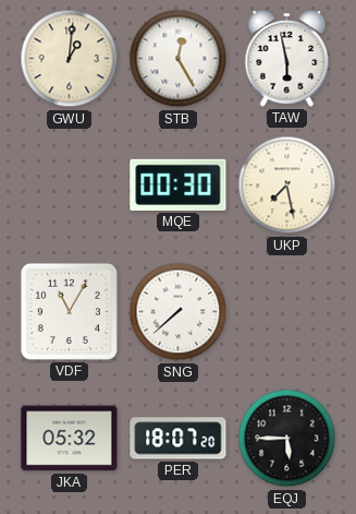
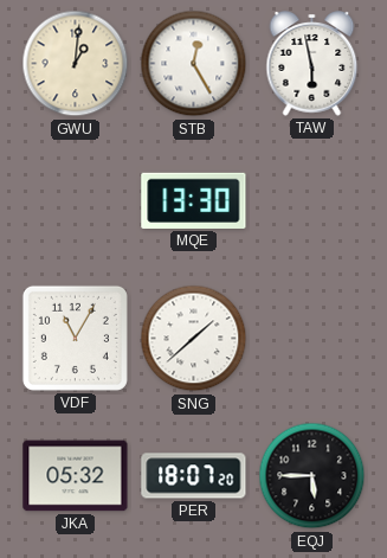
MQE: 00:30 -> 13:30
UKP: 7:28 -> none
SNG: 7:38 -> 1:38
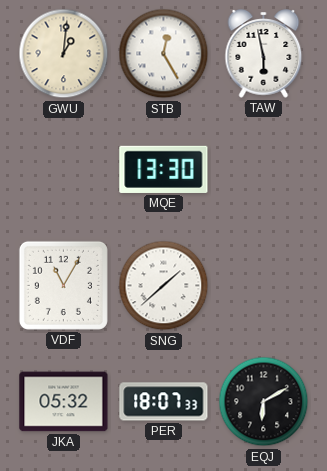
PER: 18:07:20 -> 18:07:33
EQJ: 5:45 -> 6:10
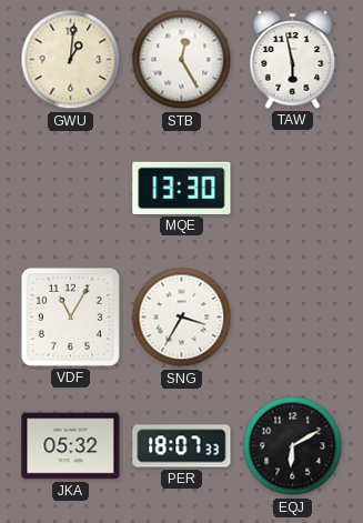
SNG: 1:38 -> 3:35
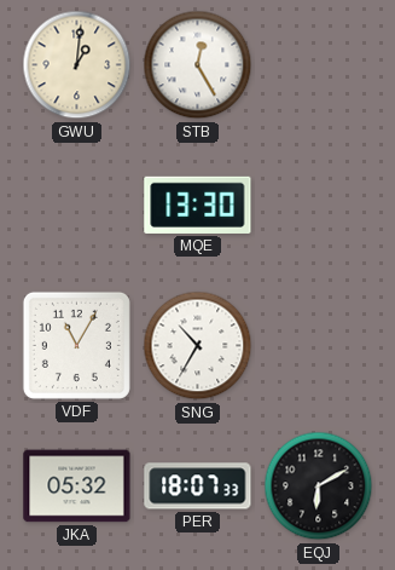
TAW: 5:58 -> none
SNG: 3:35 -> 10:35
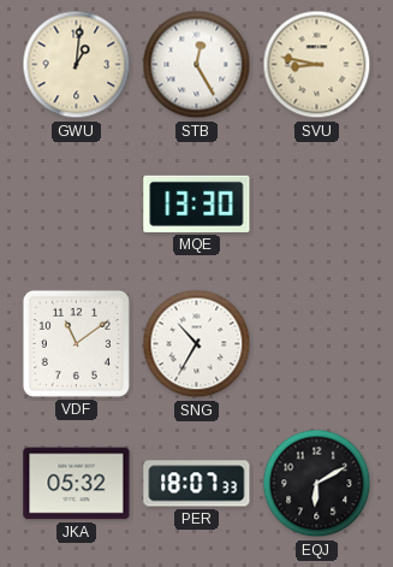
SVU: none -> 8:47
VDF: 11:05 -> 11:09
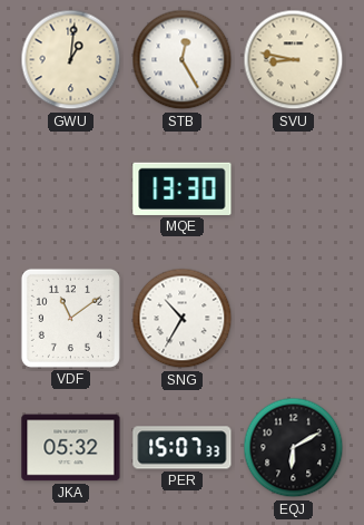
PER: 18:07 -> 15:07
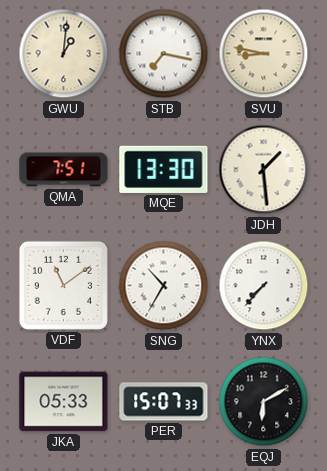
STB: 12:25 -> 7:17
QMA: none -> 7:51
JDH: none -> 1:29
YNX: none -> 7:37
JKA: 05:32 -> 05:33
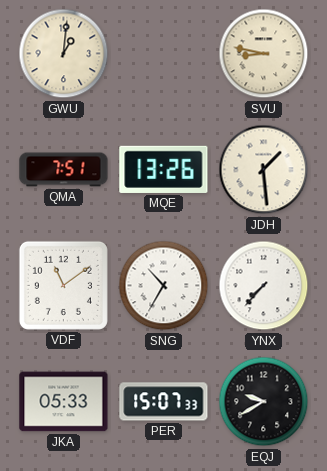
STB: 7:17 -> none
MQE: 13:30 -> 13:26
EQJ: 6:10 -> 9:40
